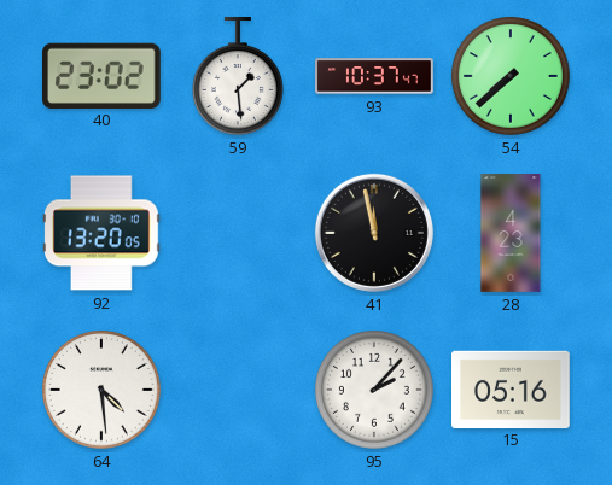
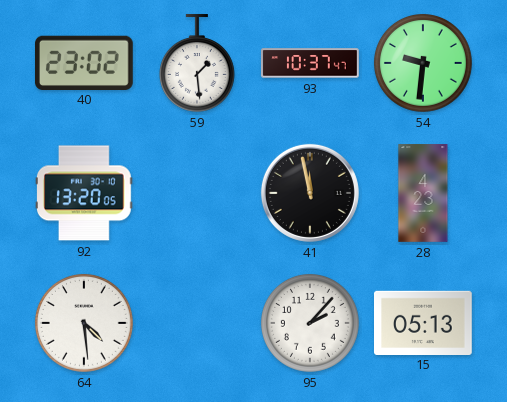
54: 7:38 -> 9:31
15: 05:16 -> 05:13
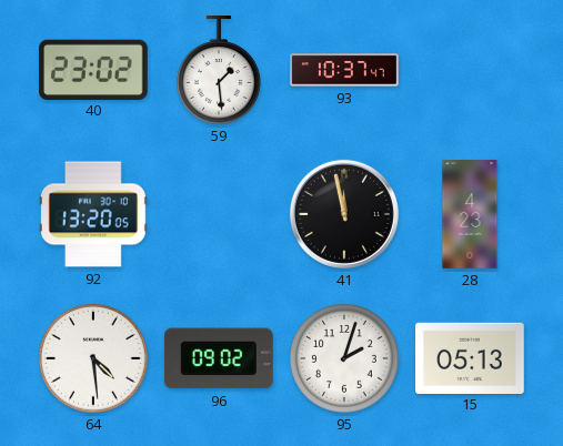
54: 9:31 -> none
96: none -> 09:02
95: 2:07 -> 2:03
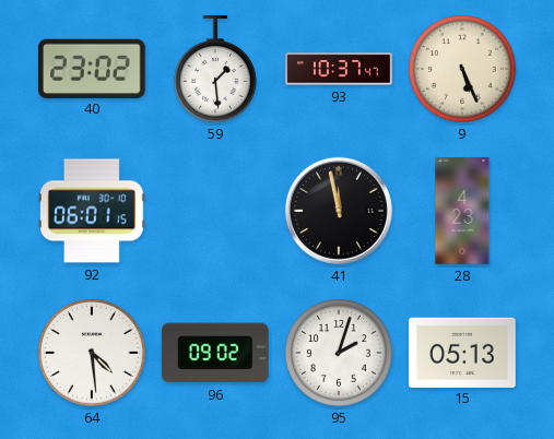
9: none -> 5:26
92: 13:20 -> 06:01
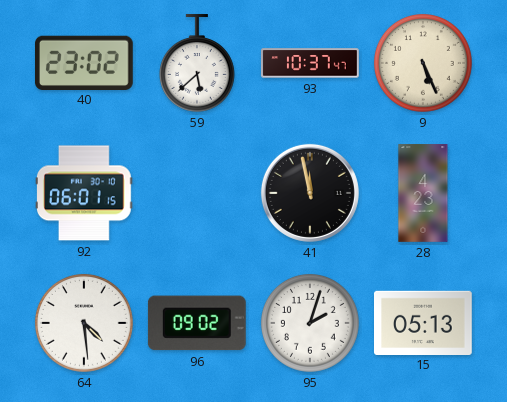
59: 1:29 -> 5:38
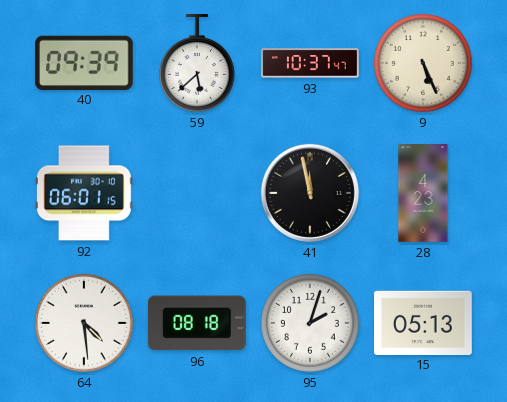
40: 23:02 -> 09:39
96: 09:02 -> 08:18
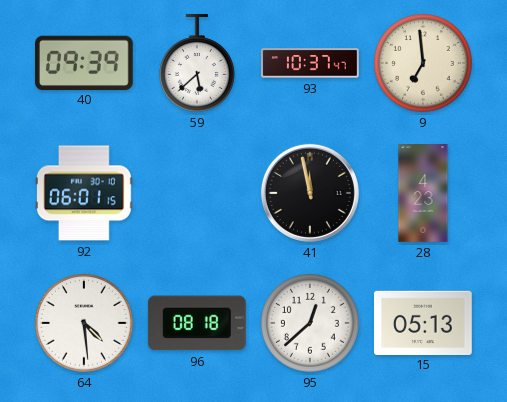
9: 5:26 -> 6:59
95: 2:03 -> 12:38
